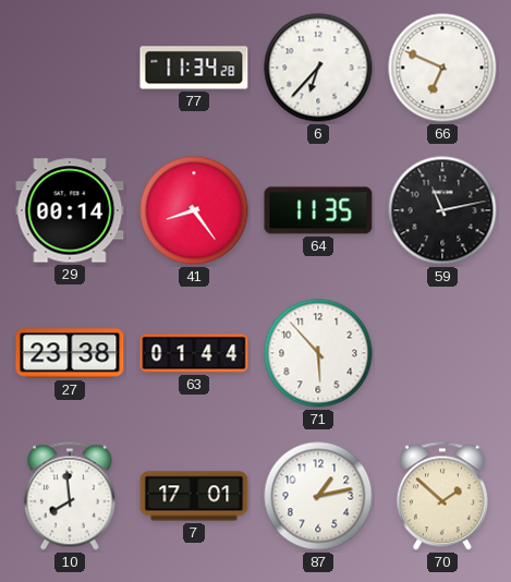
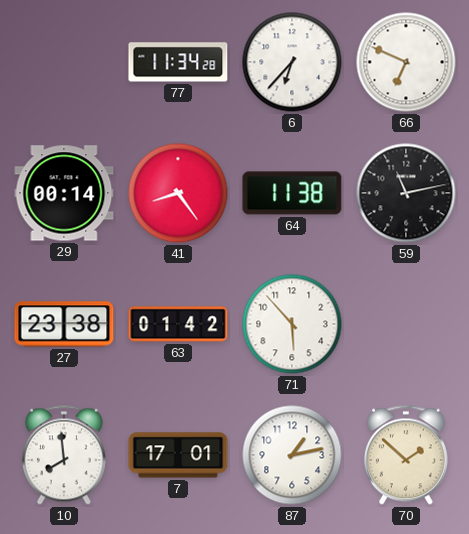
64: 11:35 -> 11:38
63: 01:44 -> 01:42
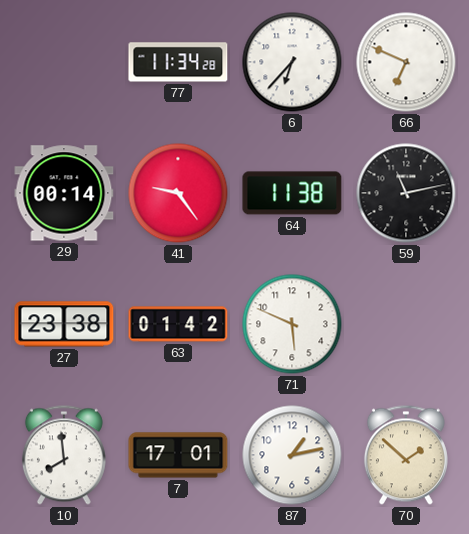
41: 8:24 -> 9:24
71: 5:53 -> 5:49
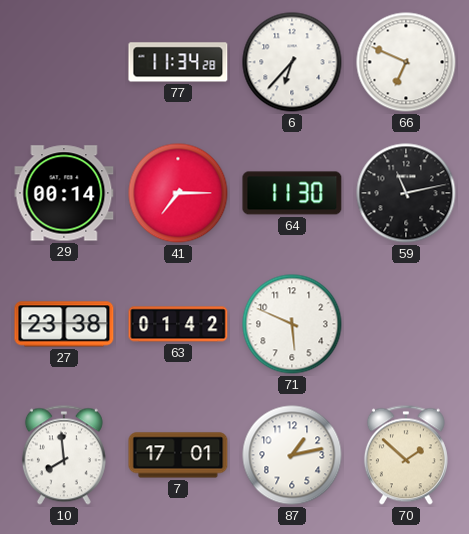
41: 9:24 -> 7:15
64: 11:38 -> 11:30
